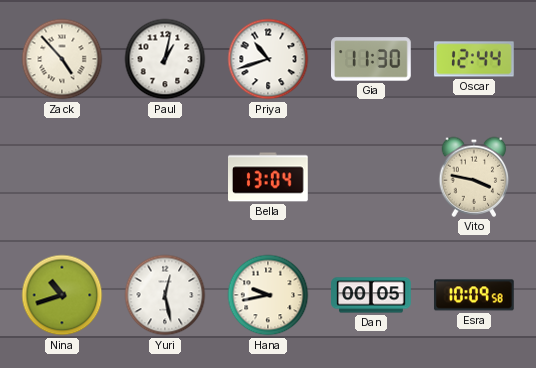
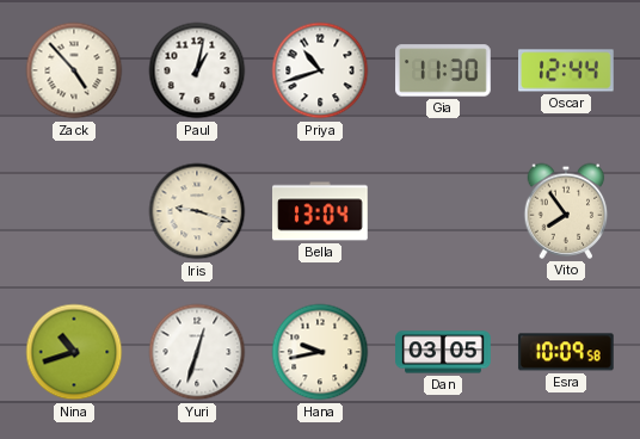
Iris: none -> 9:18
Vito: 3:47 -> 7:54
Yuri: 12:28 -> 12:33
Dan: 00:05 -> 03:05
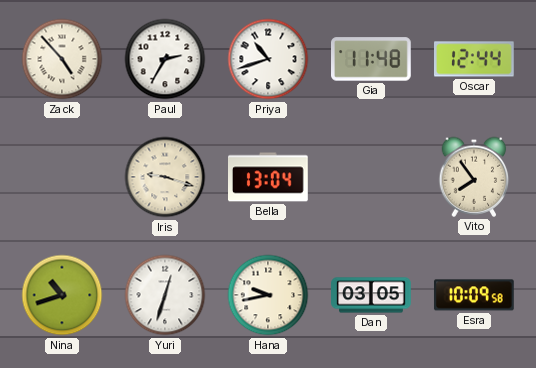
Paul: 1:02 -> 2:35
Gia: 11:30 -> 11:48
